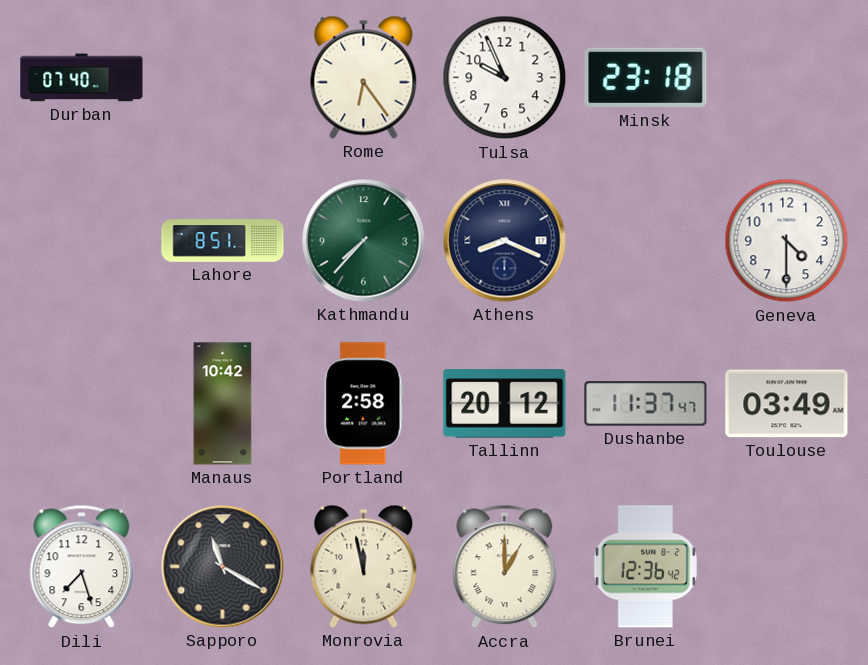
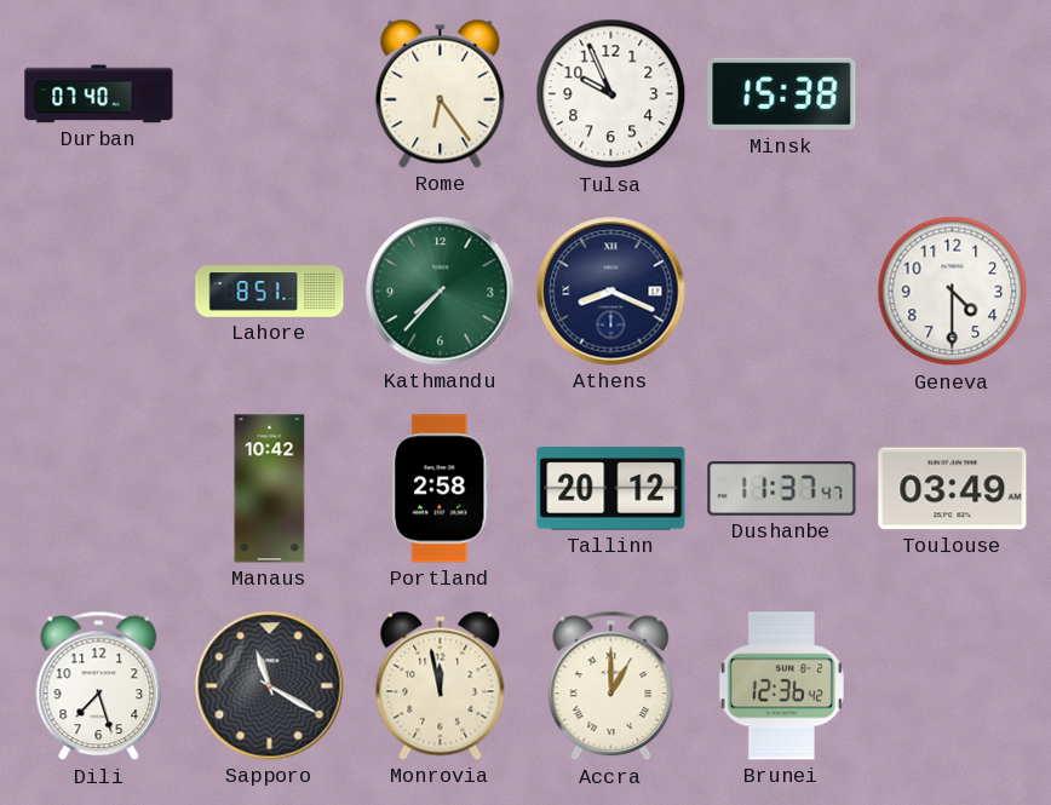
Minsk: 23:18 -> 15:38
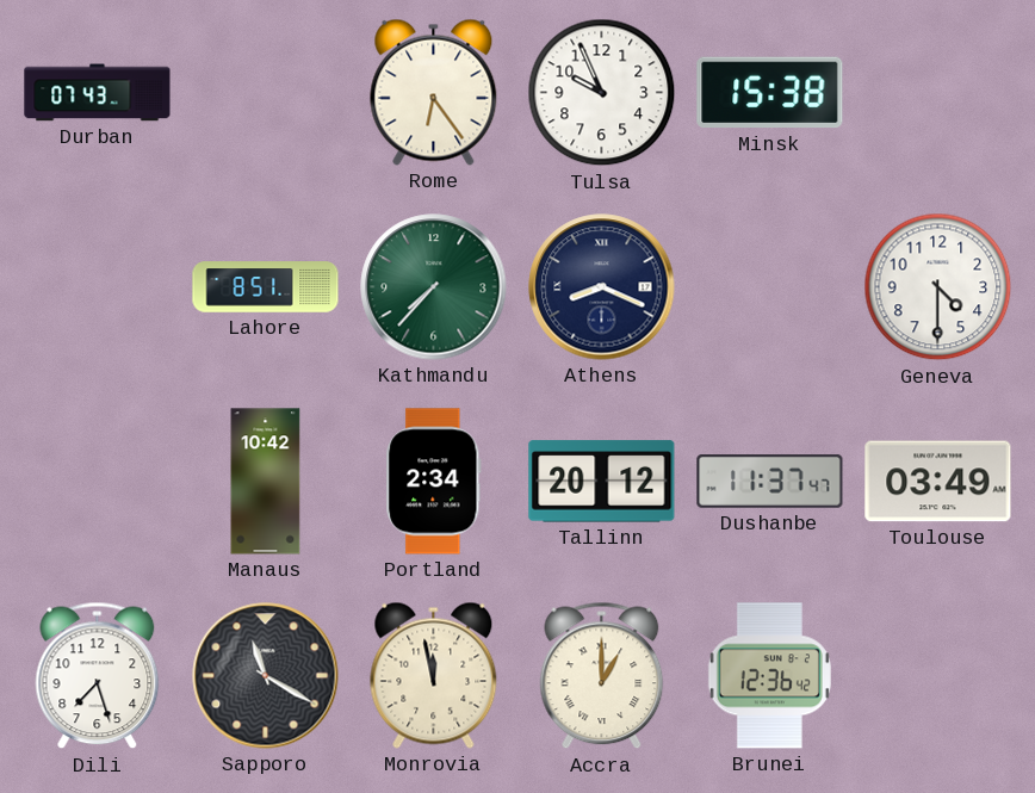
Durban: 07:40 -> 07:43
Portland: 2:58 -> 2:34
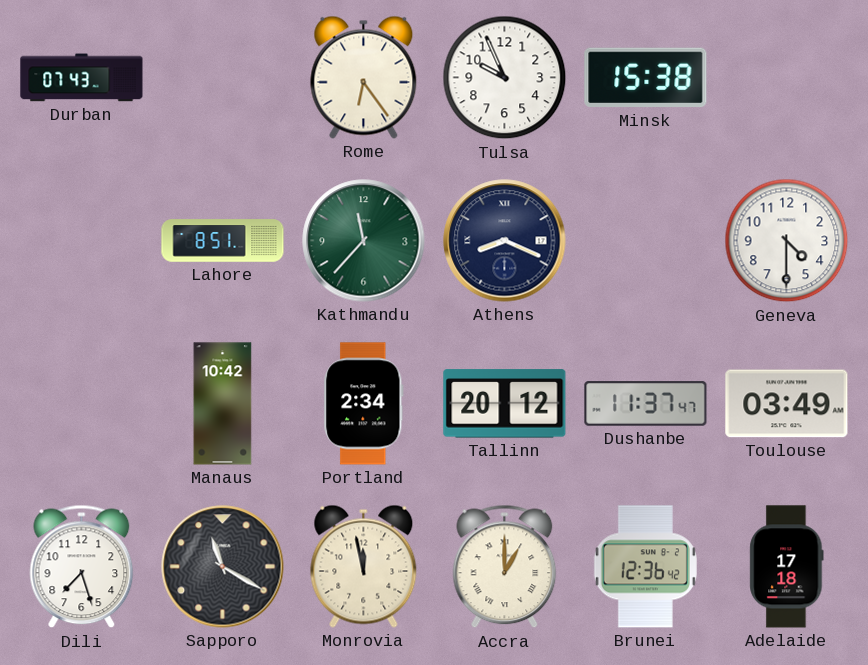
Kathmandu: 7:37 -> 11:37
Adelaide: none -> 17:18
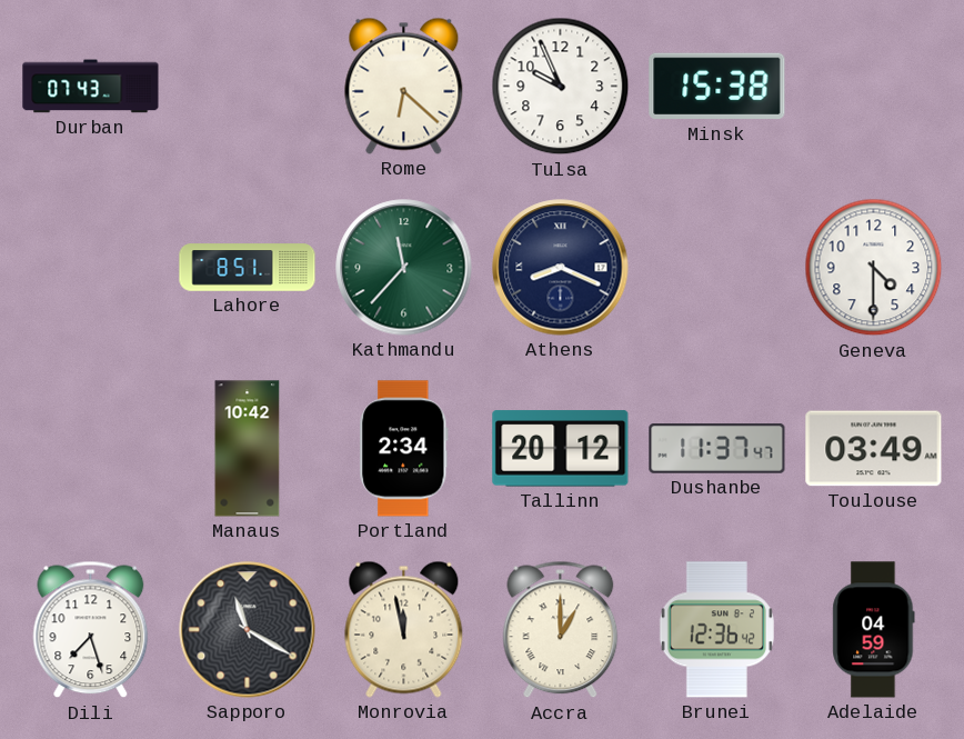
Rome: 6:24 -> 6:22
Adelaide: 17:18 -> 04:59
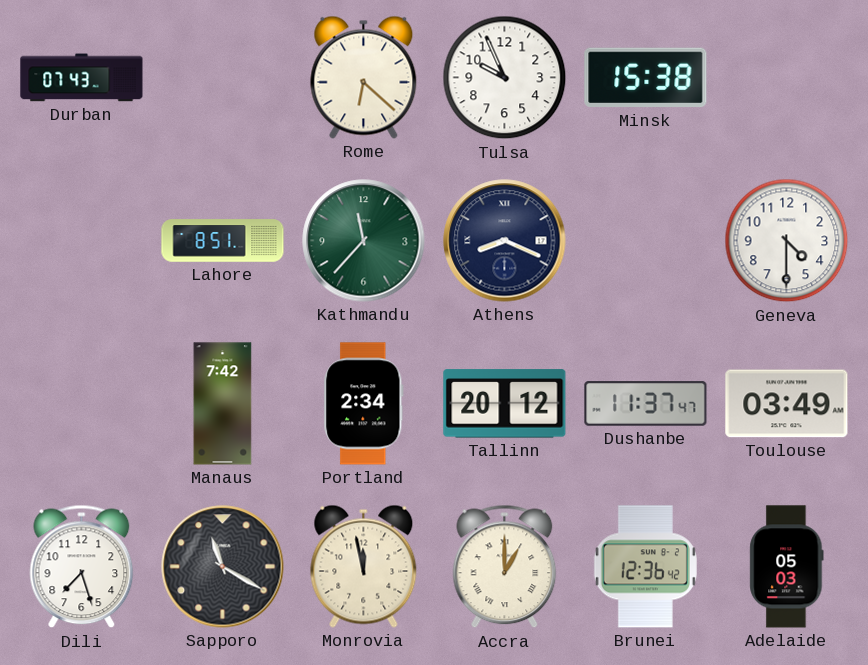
Manaus: 10:42 -> 7:42
Adelaide: 04:59 -> 05:03
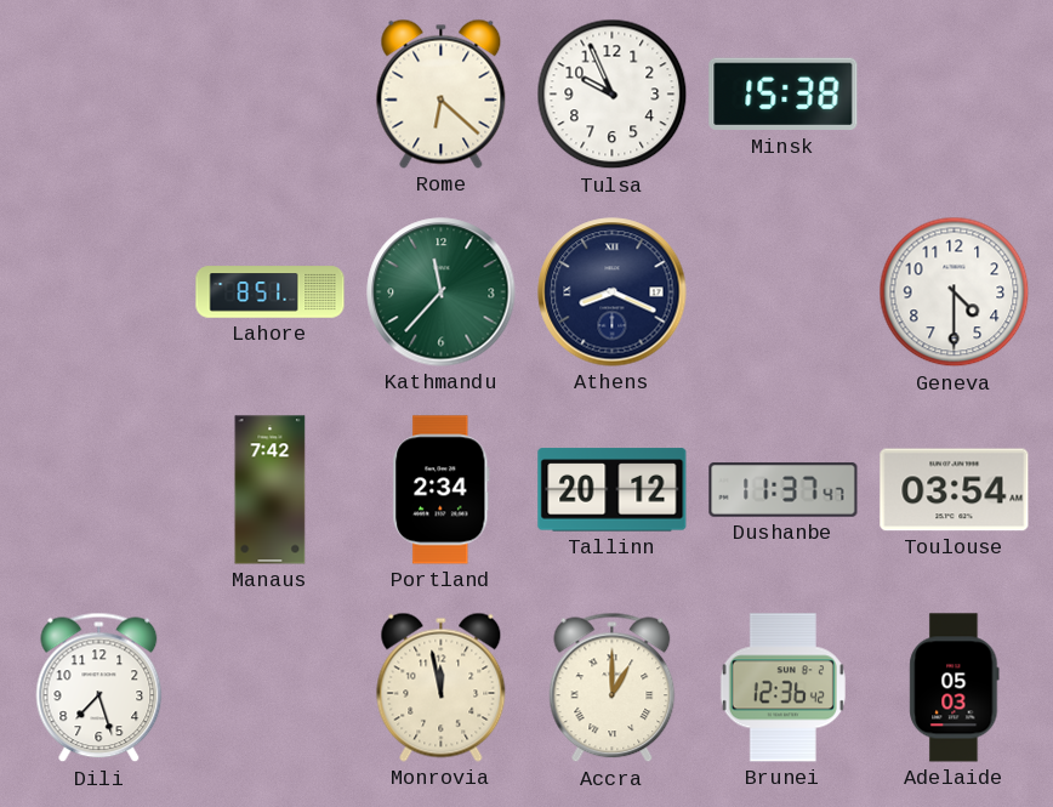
Durban: 07:43 -> none
Toulouse: 03:49 -> 03:54
Sapporo: 11:20 -> none
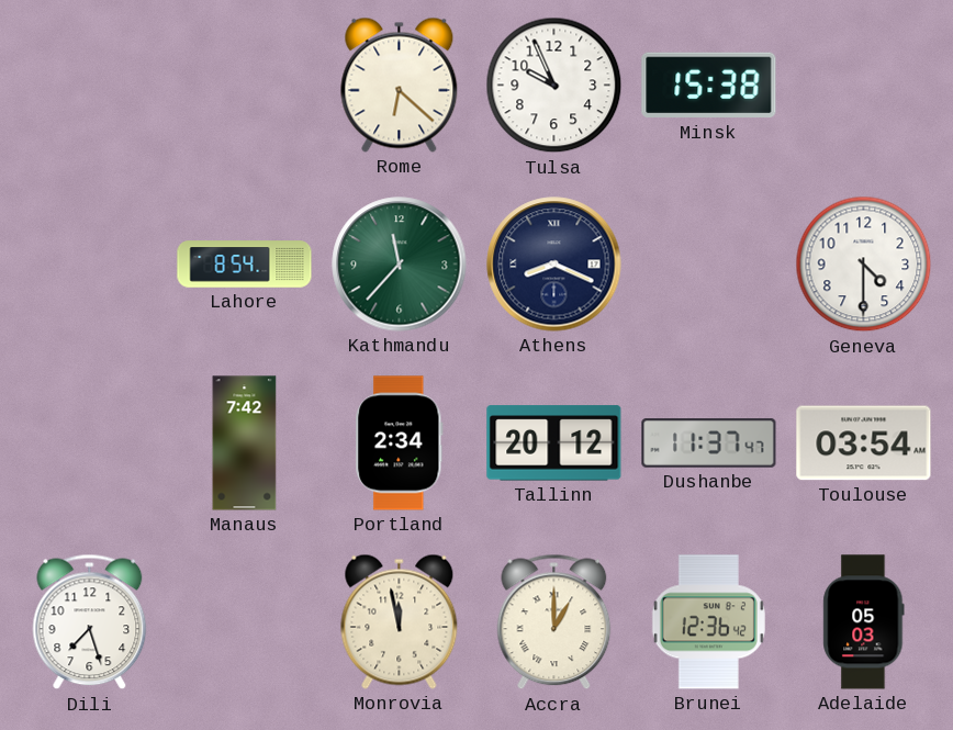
Lahore: 8:51 -> 8:54
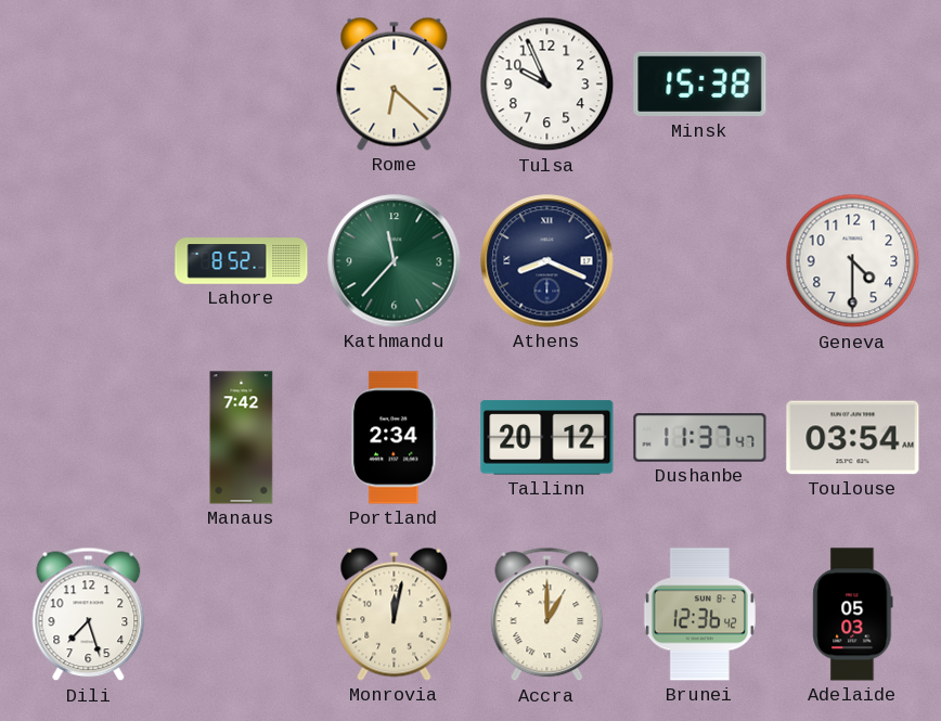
Lahore: 8:54 -> 8:52
Monrovia: 11:58 -> 12:02
